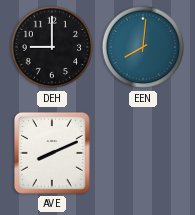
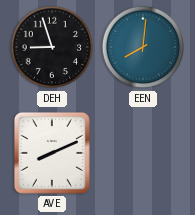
DEH: 9:00 -> 8:57
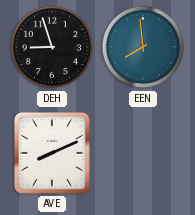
EEN: 8:01 -> 7:59
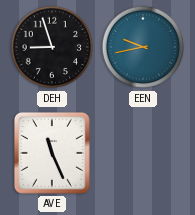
EEN: 7:59 -> 9:43
AVE: 8:11 -> 11:26
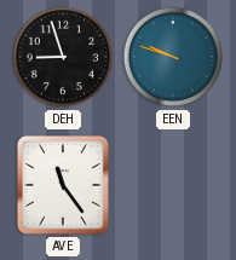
EEN: 9:43 -> 9:48
AVE: 11:26 -> 11:24
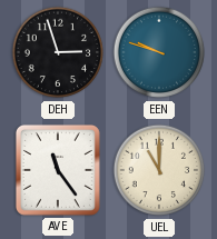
DEH: 8:57 -> 2:57
UEL: none -> 11:00
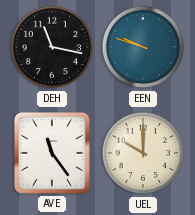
DEH: 2:57 -> 11:17
UEL: 11:00 -> 10:00
